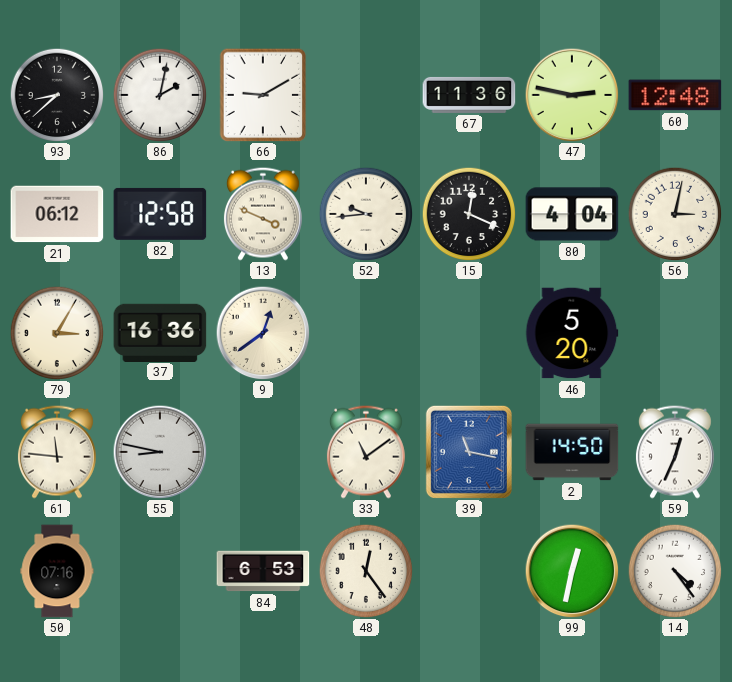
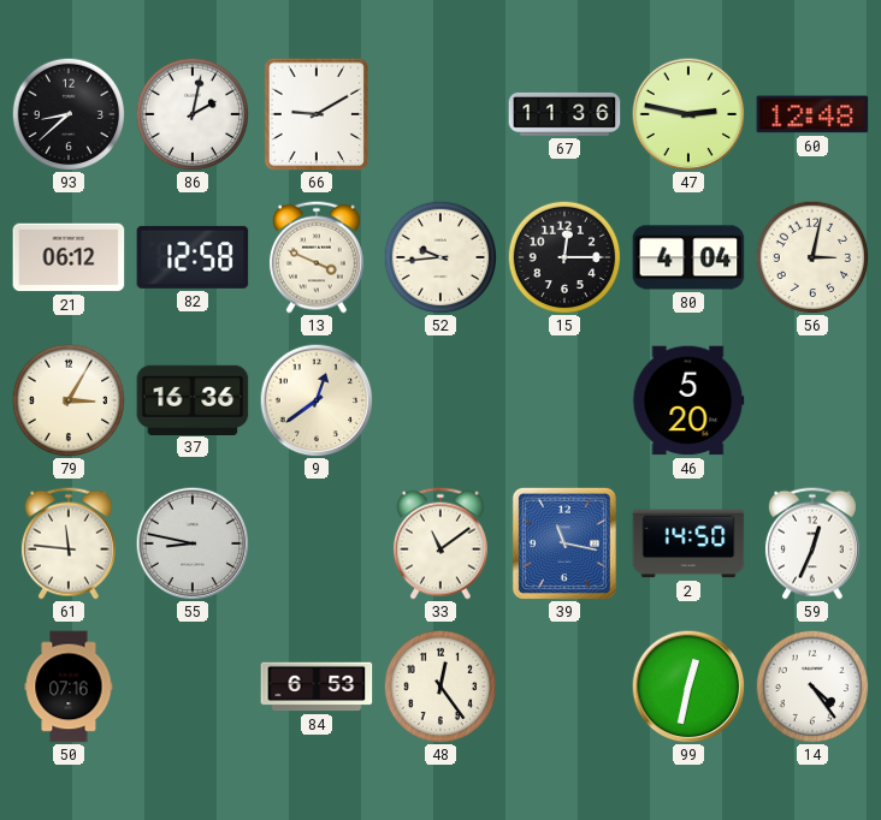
15: 12:19 -> 12:15
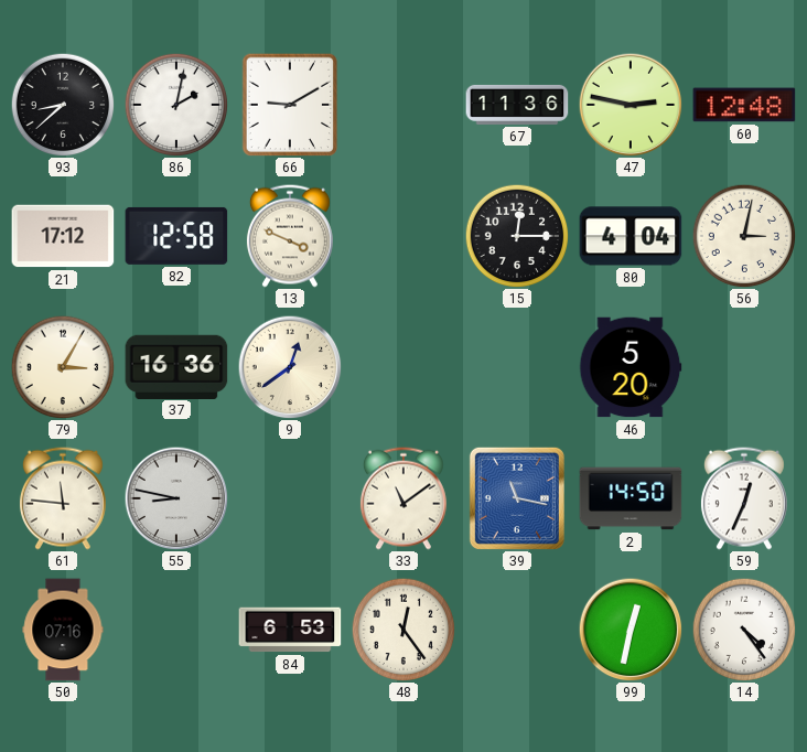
21: 06:12 -> 17:12
52: 9:44 -> none
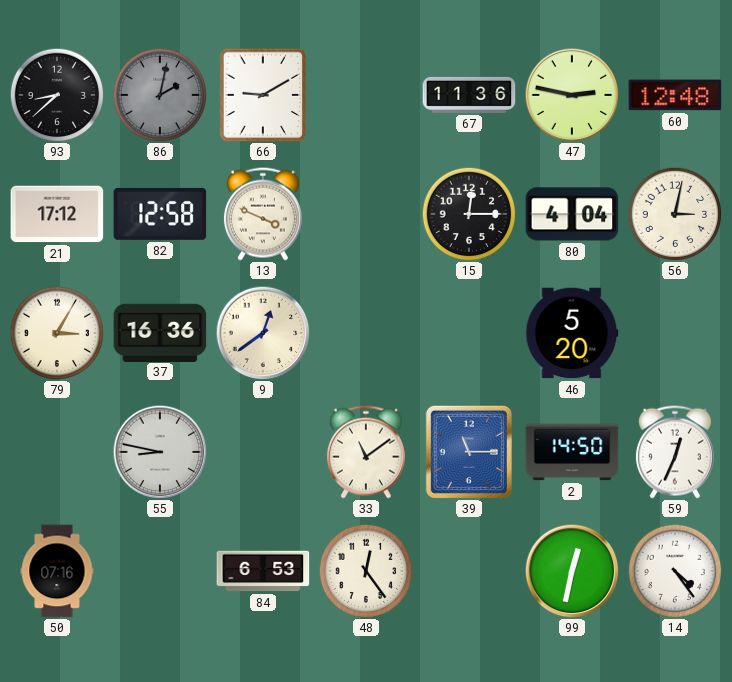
86 dial: white -> grey
61: 11:46 -> none
39: 11:17 -> 11:15
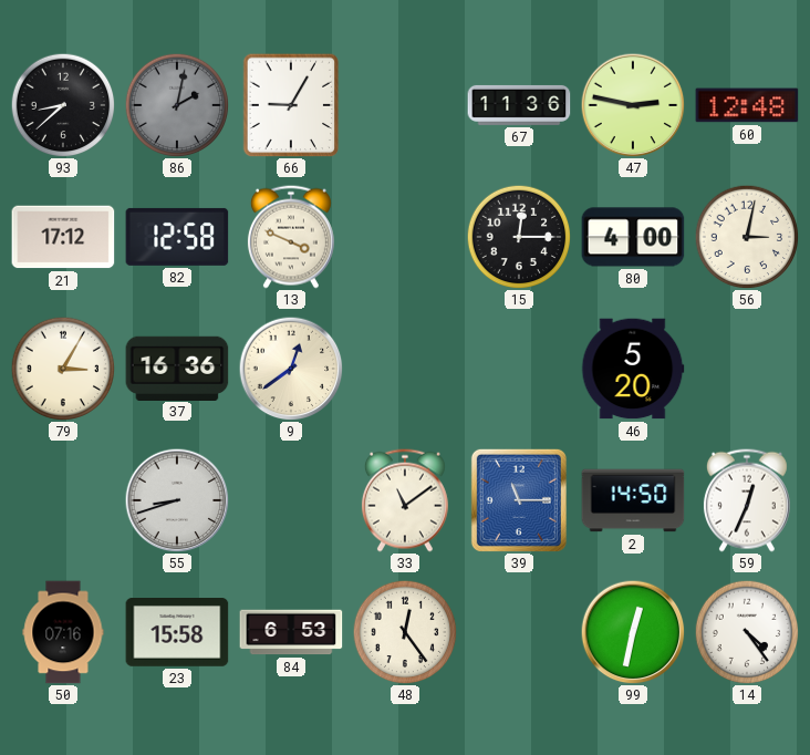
66: 9:10 -> 9:05
80: 4:04 -> 4:00
55: 8:47 -> 8:42
23: none -> 15:58
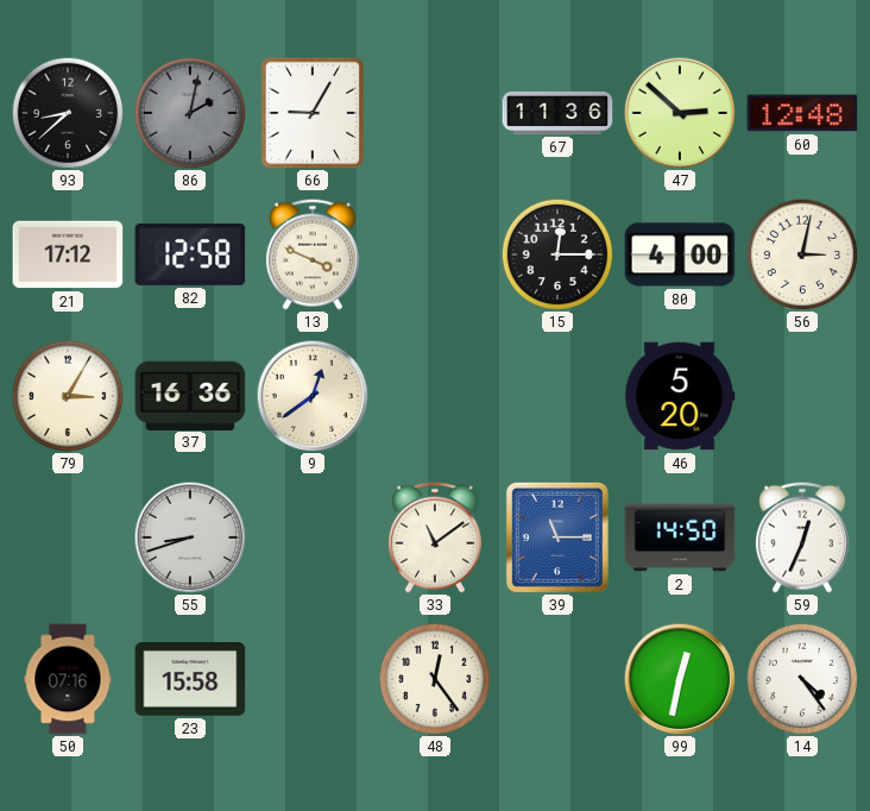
47: 2:47 -> 2:52
84: 6:53 -> none
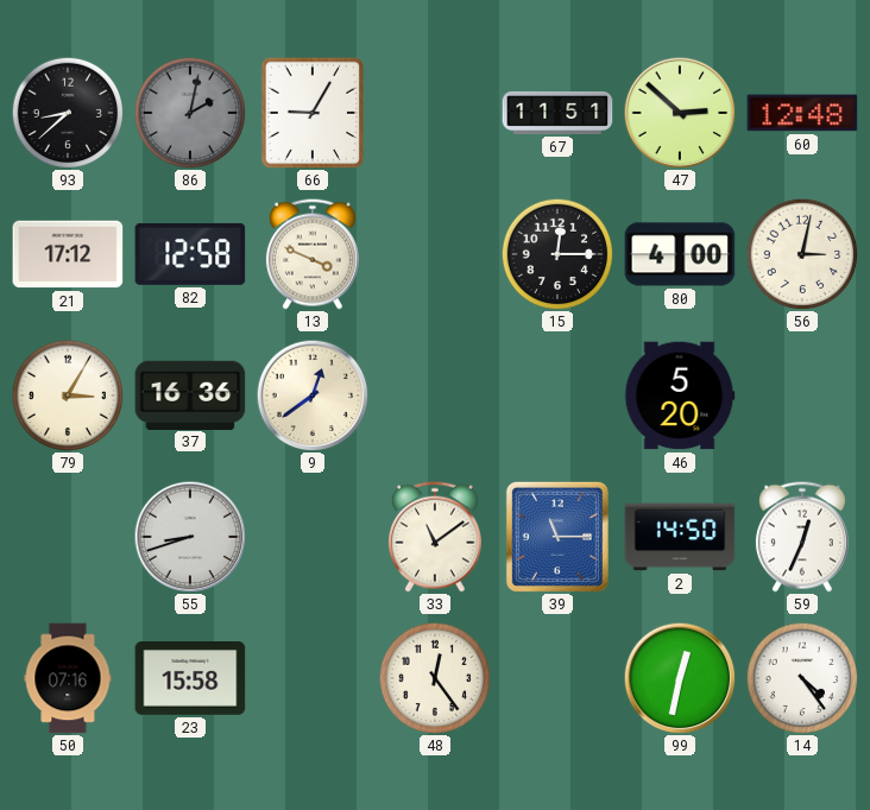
67: 11:36 -> 11:51
